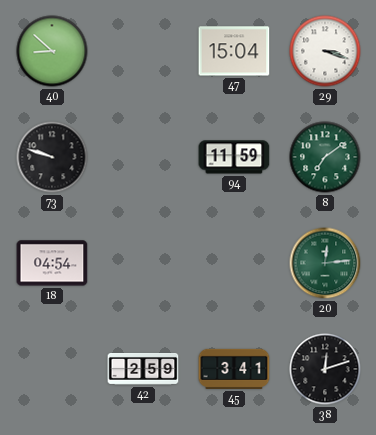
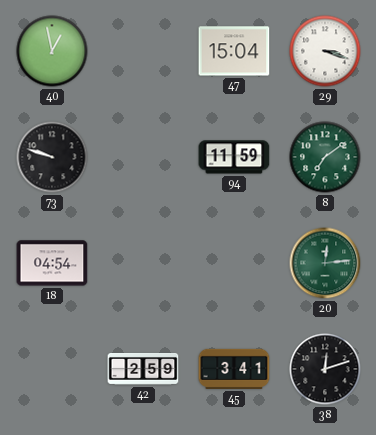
40: 8:52 -> 12:58
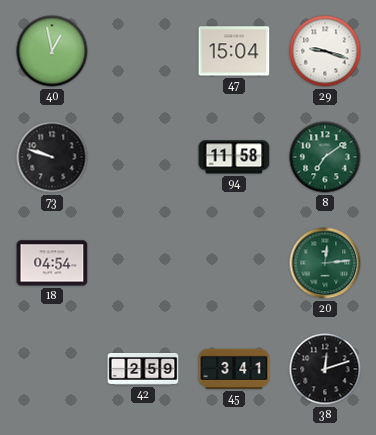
29: 3:18 -> 9:18
94: 11:59 -> 11:58
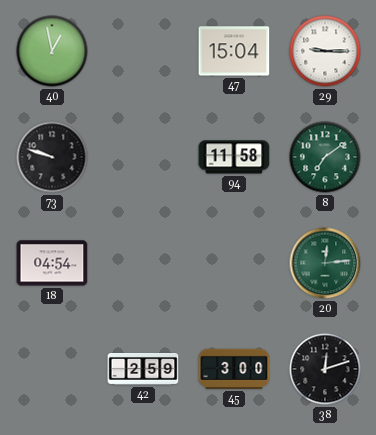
29: 9:18 -> 9:15
45: 3:41 -> 3:00
